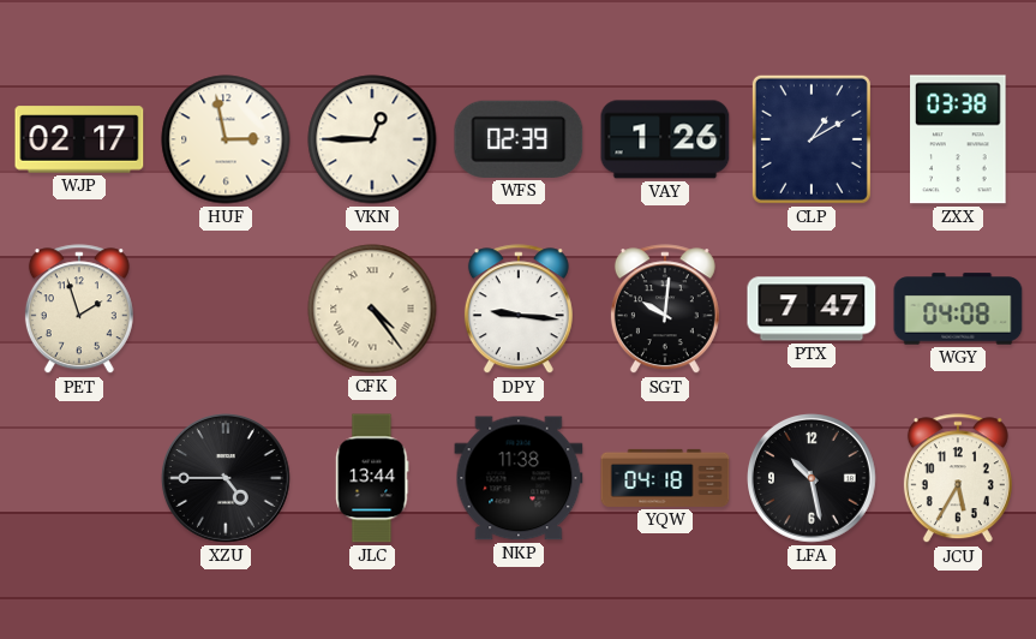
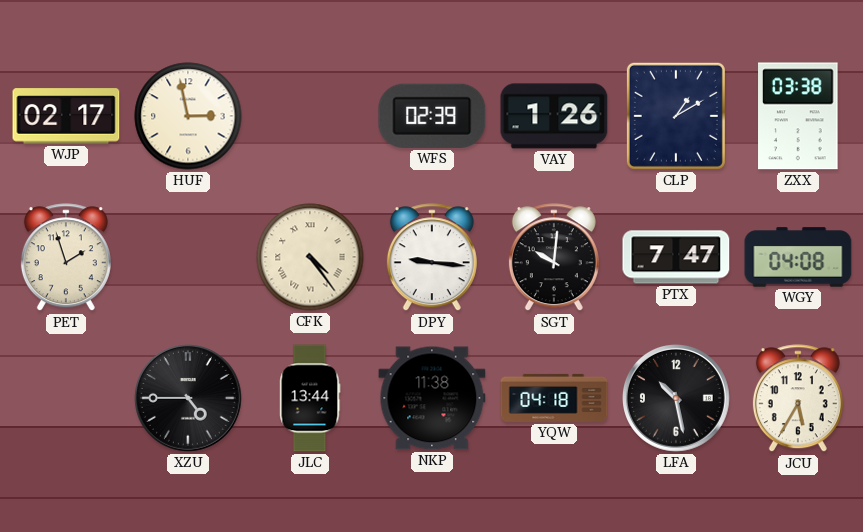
VKN: 12:45 -> none
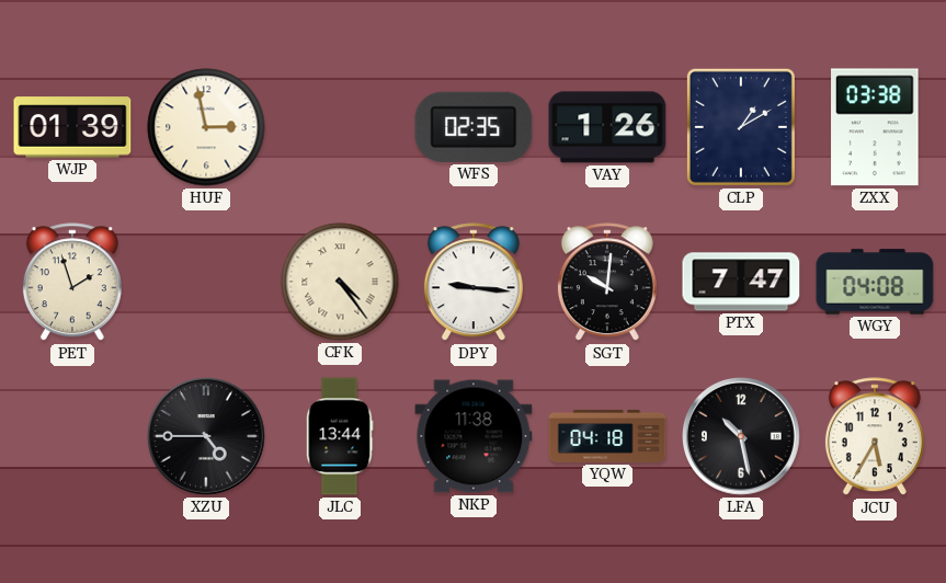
WJP: 02:17 -> 01:39
WFS: 02:39 -> 02:35
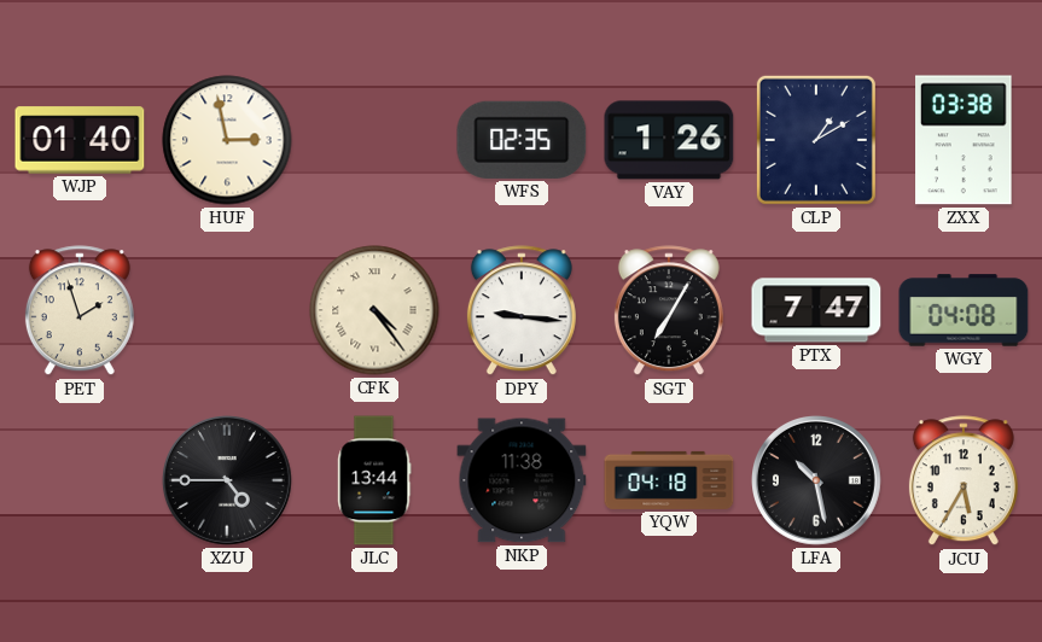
WJP: 01:39 -> 01:40
SGT: 10:01 -> 7:05
